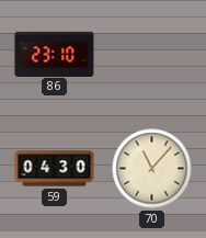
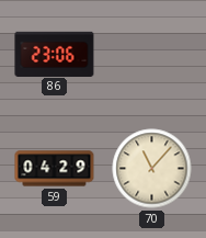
86: 23:10 -> 23:06
59: 04:30 -> 04:29
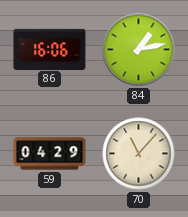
86: 23:06 -> 16:06
84: none -> 1:13
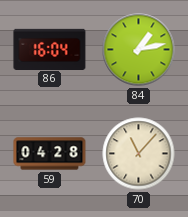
86: 16:06 -> 16:04
59: 04:29 -> 04:28
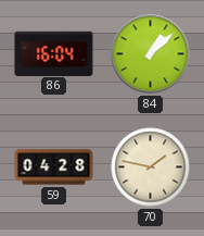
84: 1:13 -> 1:08
70: 11:07 -> 1:47
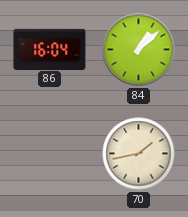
59: 04:28 -> none
70: 1:47 -> 1:43
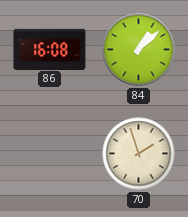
86: 16:04 -> 16:08
70: 1:43 -> 1:57
